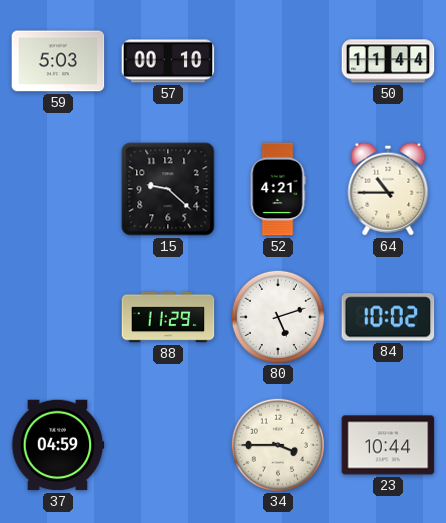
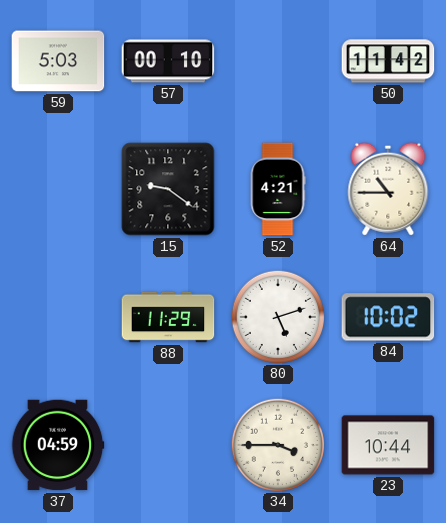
50: 11:44 -> 11:42
15: 9:22 -> 9:21
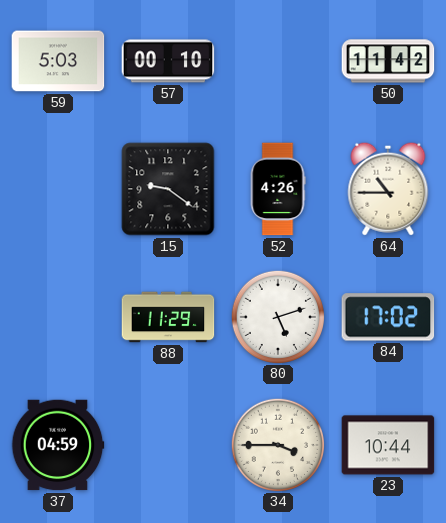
52: 4:21 -> 4:26
84: 10:02 -> 17:02
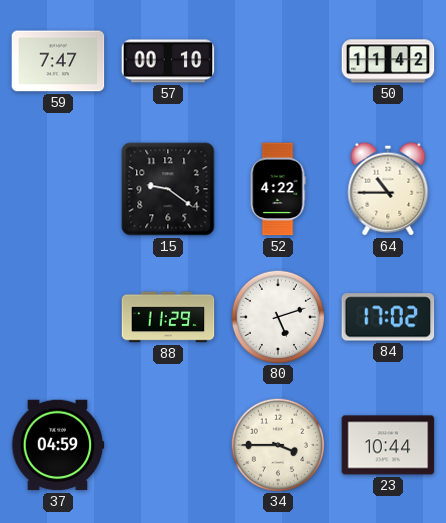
59: 5:03 -> 7:47
52: 4:26 -> 4:22
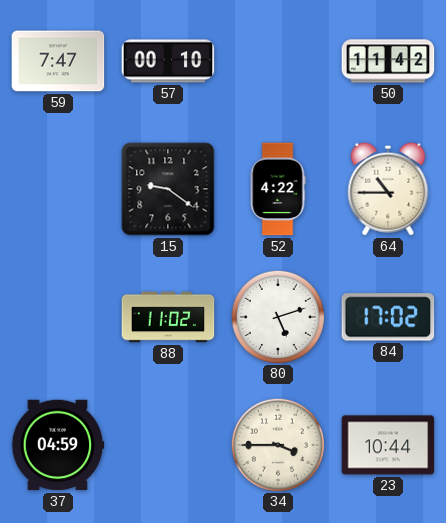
88: 11:29 -> 11:02
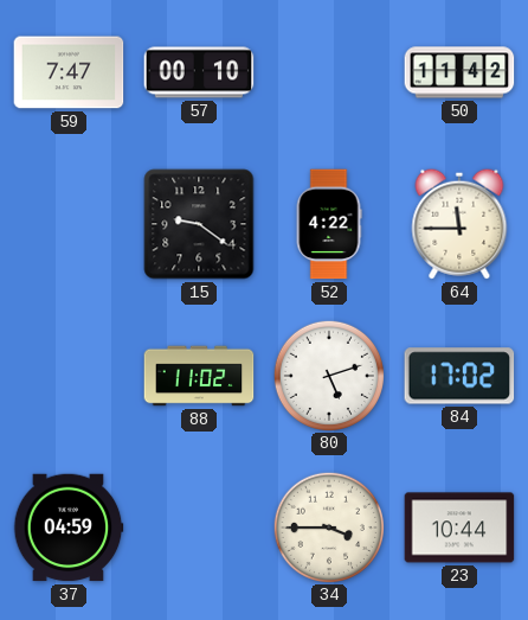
64: 10:45 -> 11:45
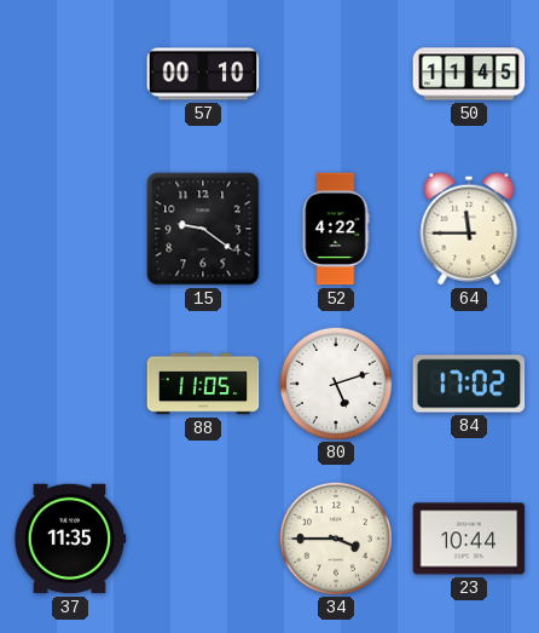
59: 7:47 -> none
50: 11:42 -> 11:45
88: 11:02 -> 11:05
37: 04:59 -> 11:35
